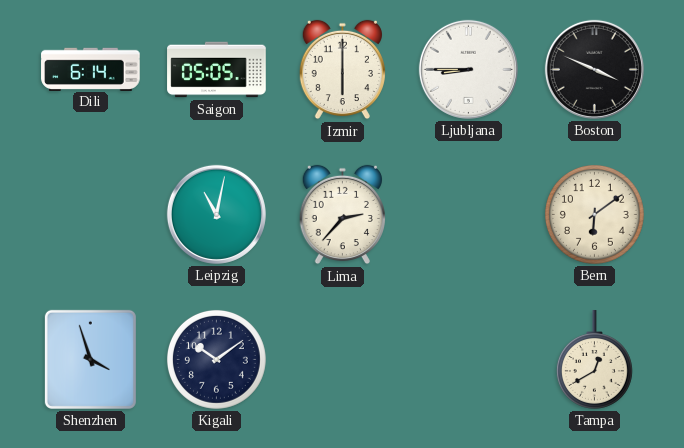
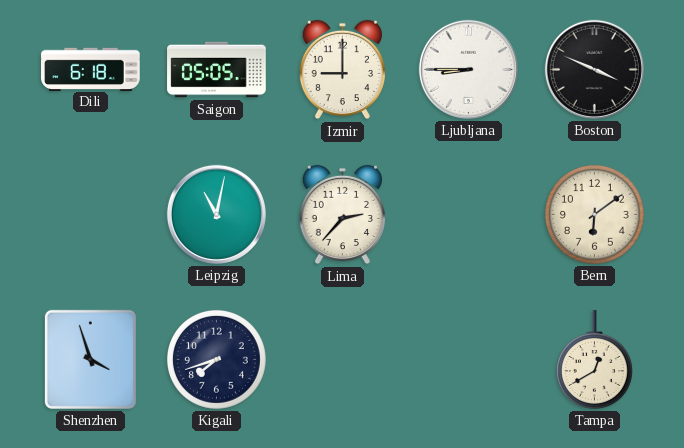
Dili: 6:14 -> 6:18
Izmir: 6:00 -> 9:00
Kigali: 10:09 -> 7:42
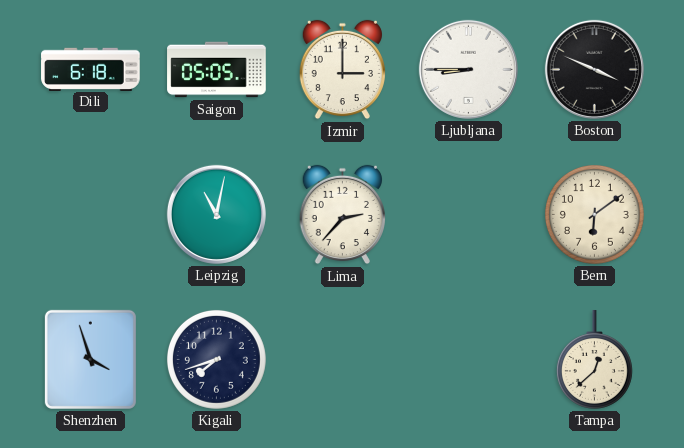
Izmir: 9:00 -> 3:00
Tampa: 12:40 -> 12:38
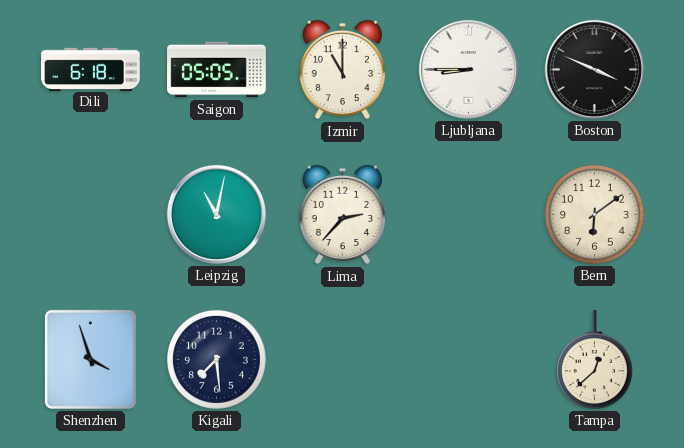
Izmir: 3:00 -> 11:00
Kigali: 7:42 -> 7:29
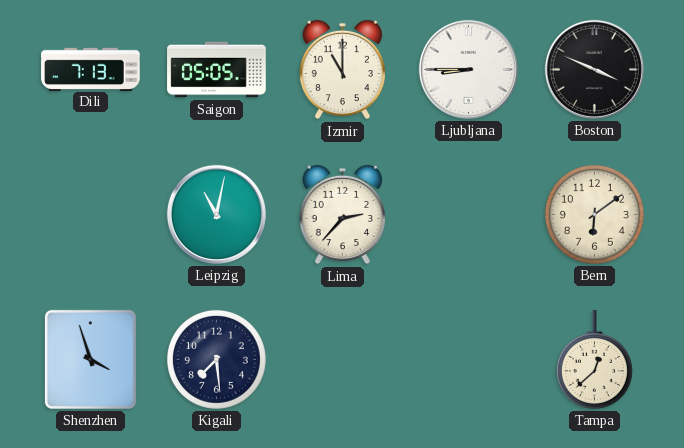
Dili: 6:18 -> 7:13
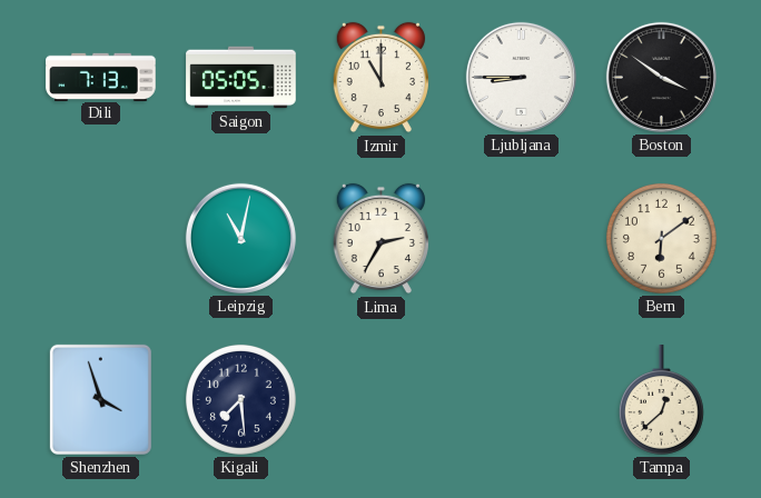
Boston: 3:49 -> 3:51
Lima: 2:37 -> 2:35
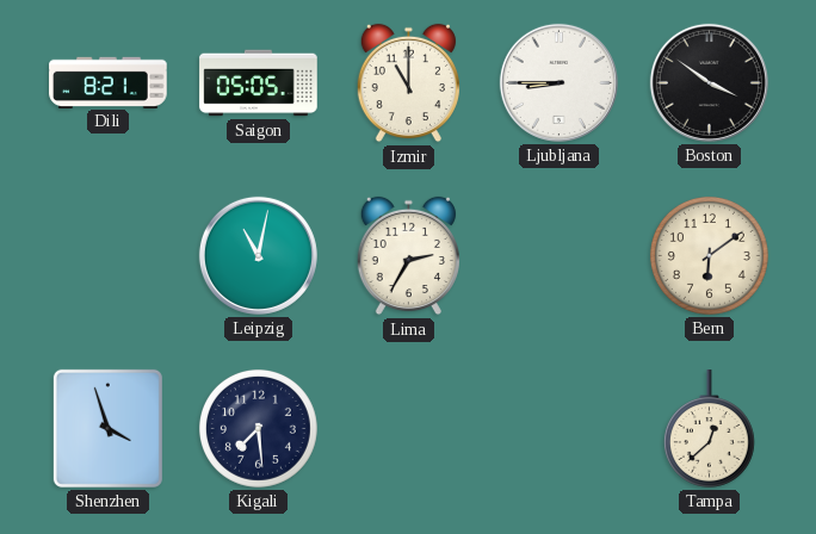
Dili: 7:13 -> 8:21
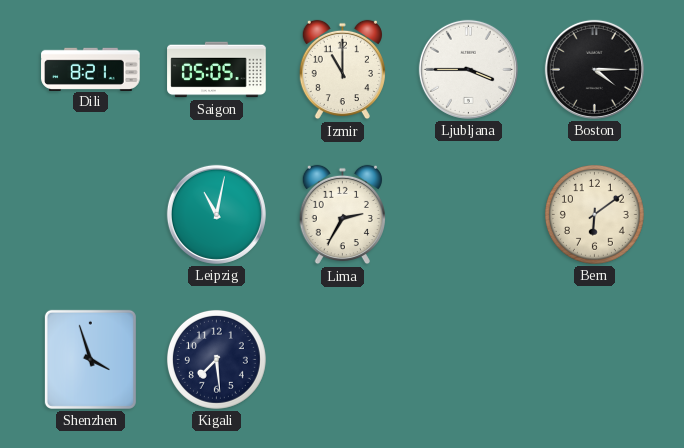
Ljubljana: 8:45 -> 3:45
Boston: 3:51 -> 4:15
Tampa: 12:38 -> none
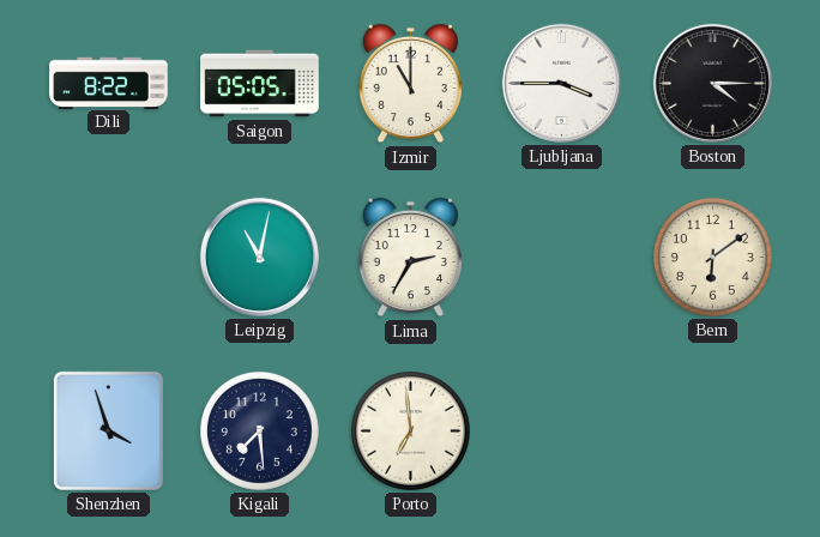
Dili: 8:21 -> 8:22
Porto: none -> 6:59
